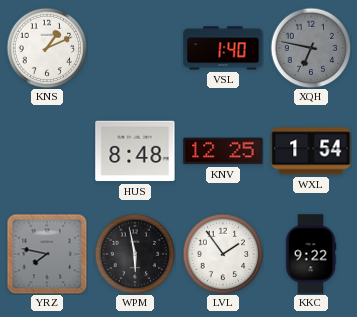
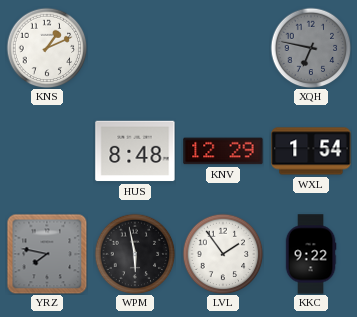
VSL: 1:40 -> none
KNV: 12:25 -> 12:29
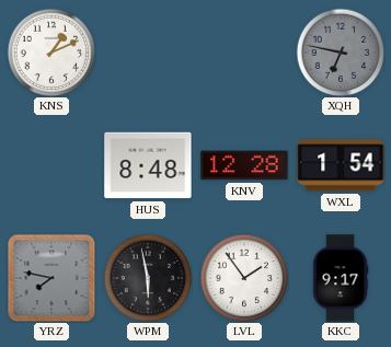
KNV: 12:29 -> 12:28
KKC: 9:22 -> 9:17
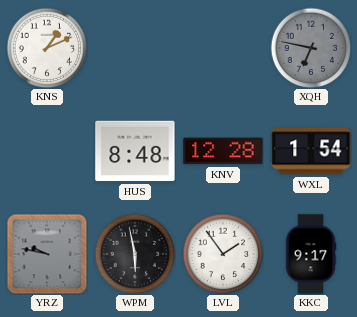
YRZ: 7:47 -> 9:47
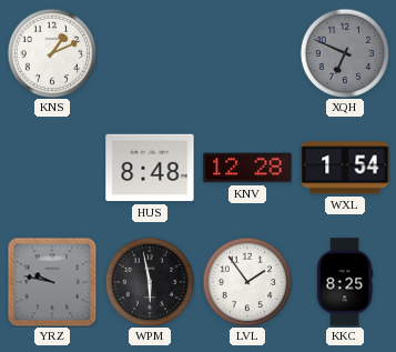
XQH: 6:47 -> 6:49
KKC: 9:17 -> 8:25
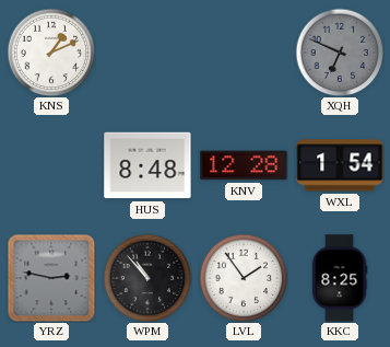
YRZ: 9:47 -> 2:47
WPM: 5:58 -> 10:53
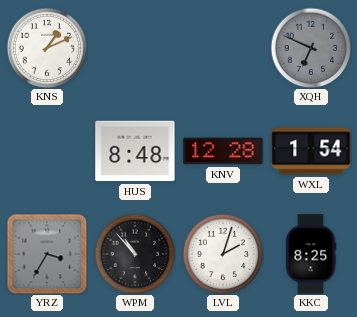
YRZ: 2:47 -> 3:35
LVL: 1:54 -> 2:03
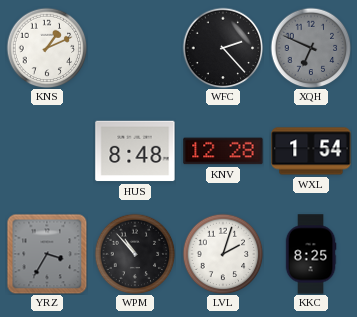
WFC: none -> 2:23
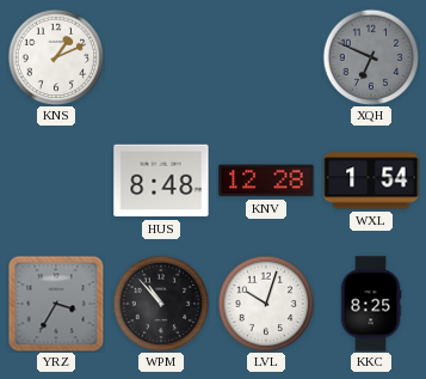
WFC: 2:23 -> none
LVL: 2:03 -> 10:03
